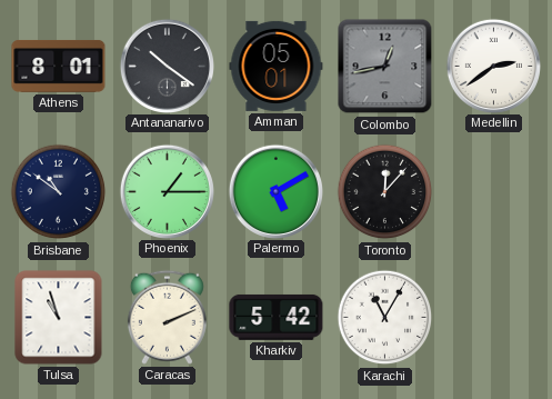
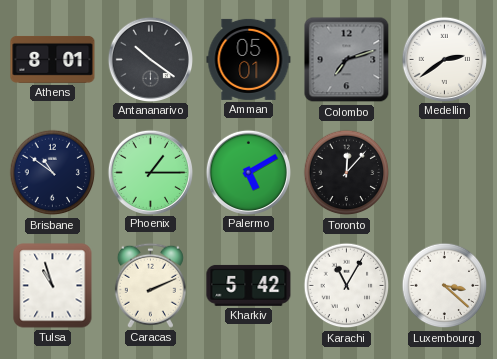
Colombo: 12:43 -> 7:12
Luxembourg: none -> 3:22
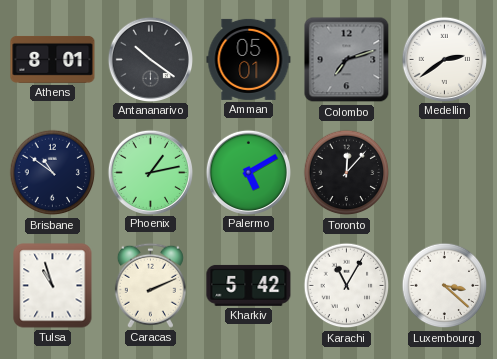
Phoenix: 1:15 -> 1:13
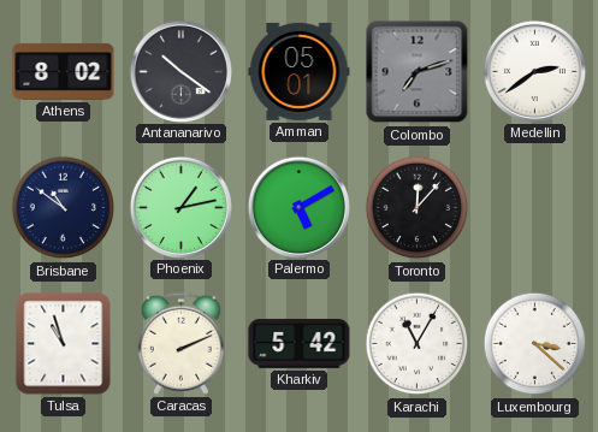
Athens: 8:01 -> 8:02
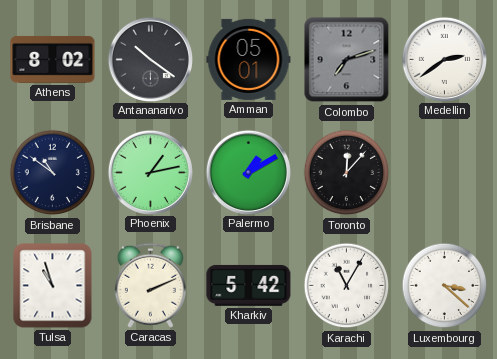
Palermo: 5:10 -> 1:10
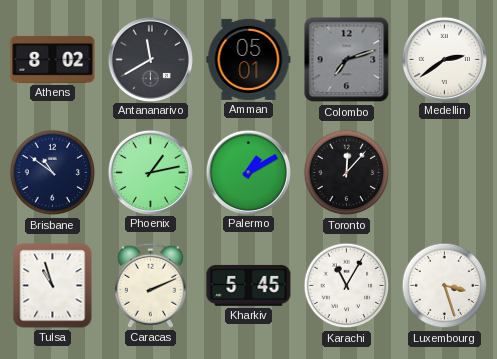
Antananarivo: 10:21 -> 11:40
Kharkiv: 5:42 -> 5:45
Luxembourg: 3:22 -> 3:27
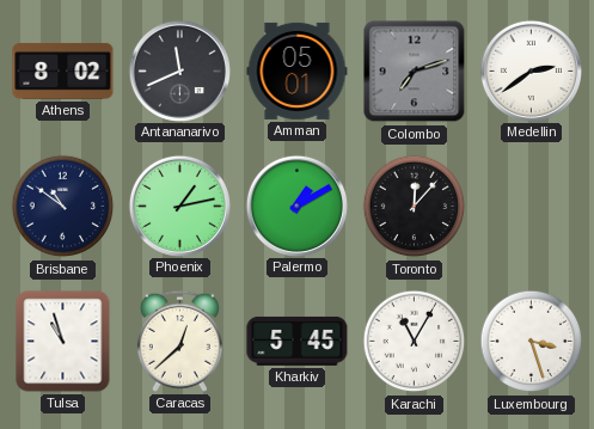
Antananarivo: 11:40 -> 11:41
Caracas: 2:11 -> 12:38
